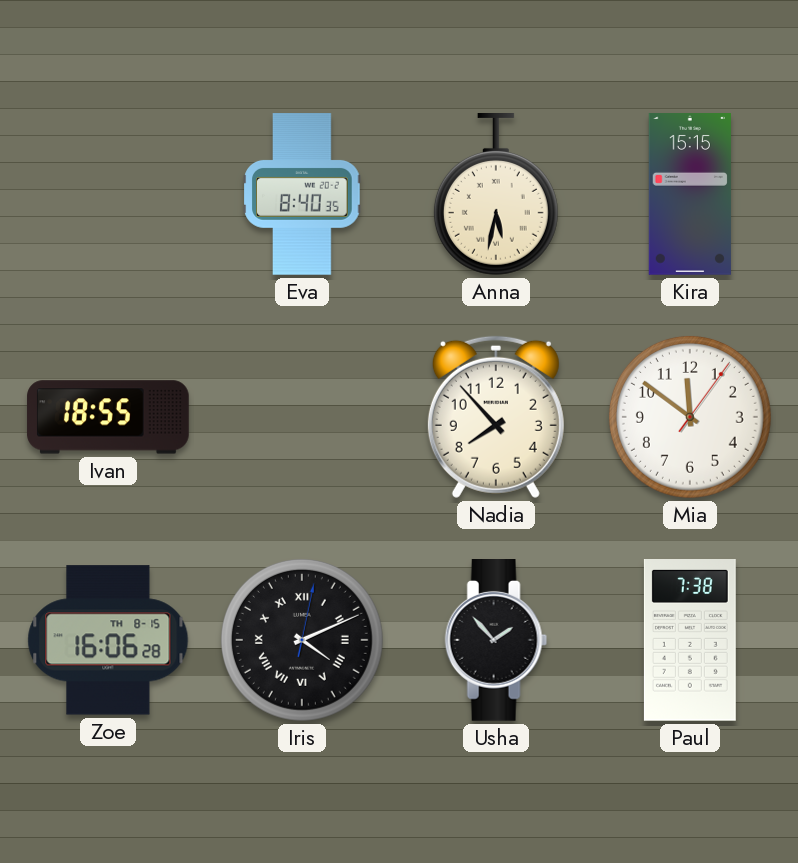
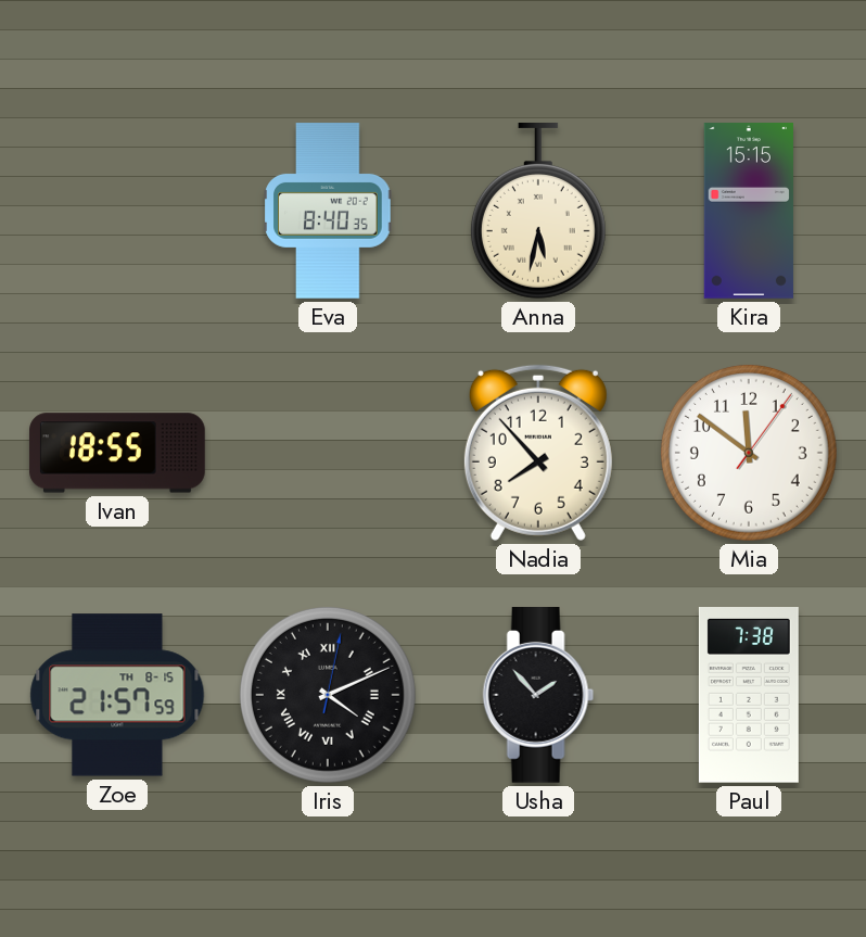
Zoe: 16:06 -> 21:57
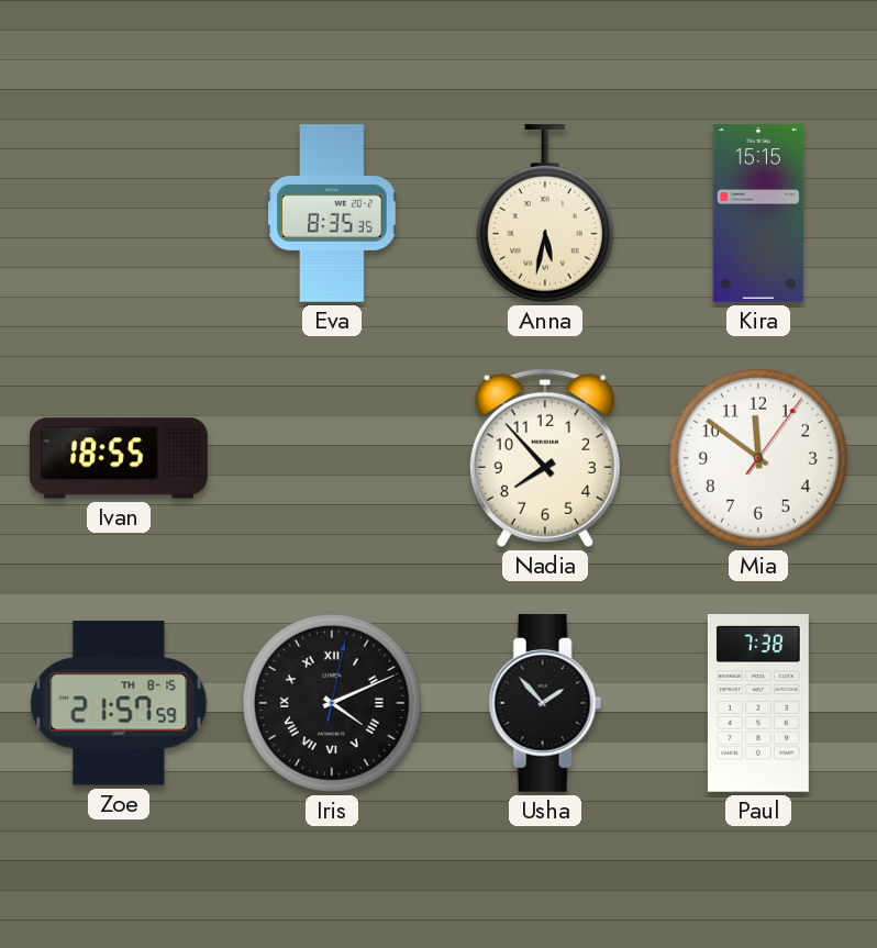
Eva: 8:40 -> 8:35
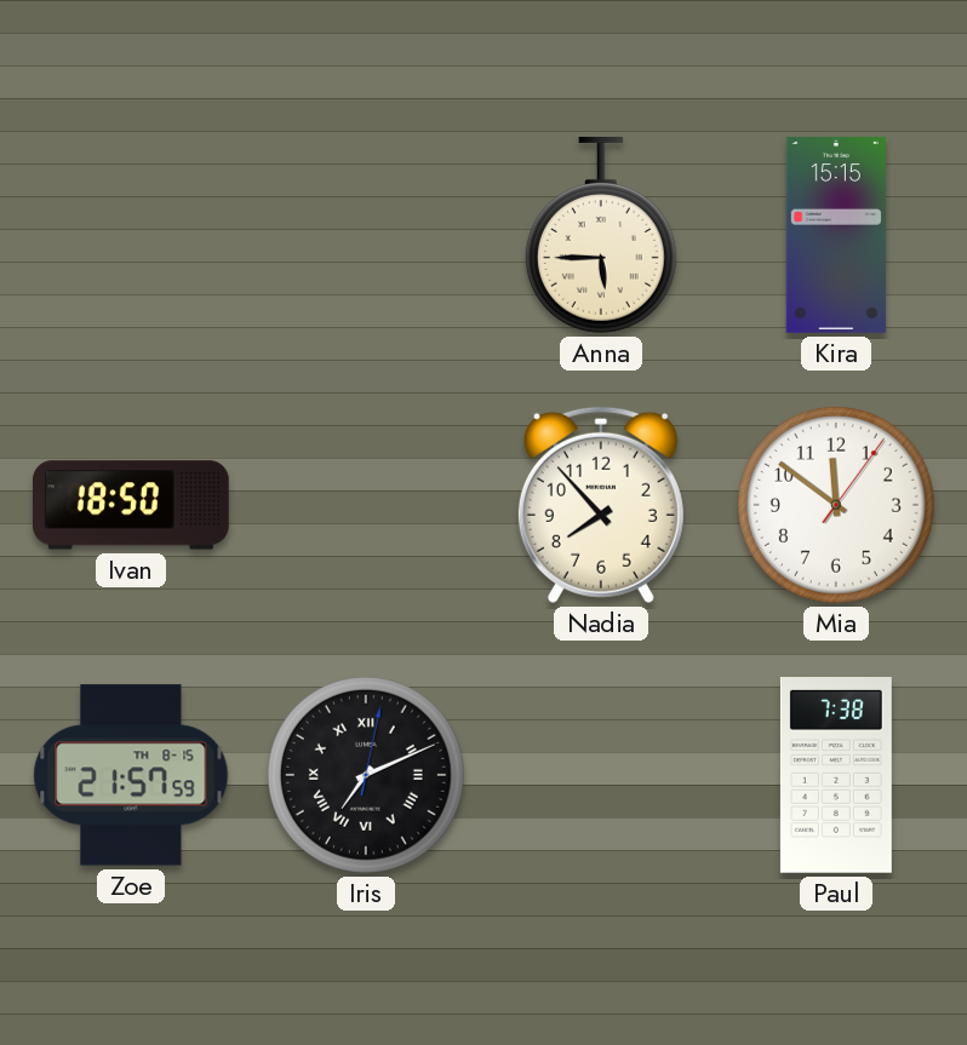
Eva: 8:35 -> none
Anna: 5:32 -> 5:45
Ivan: 18:55 -> 18:50
Iris: 4:11 -> 7:11
Usha: 1:53 -> none
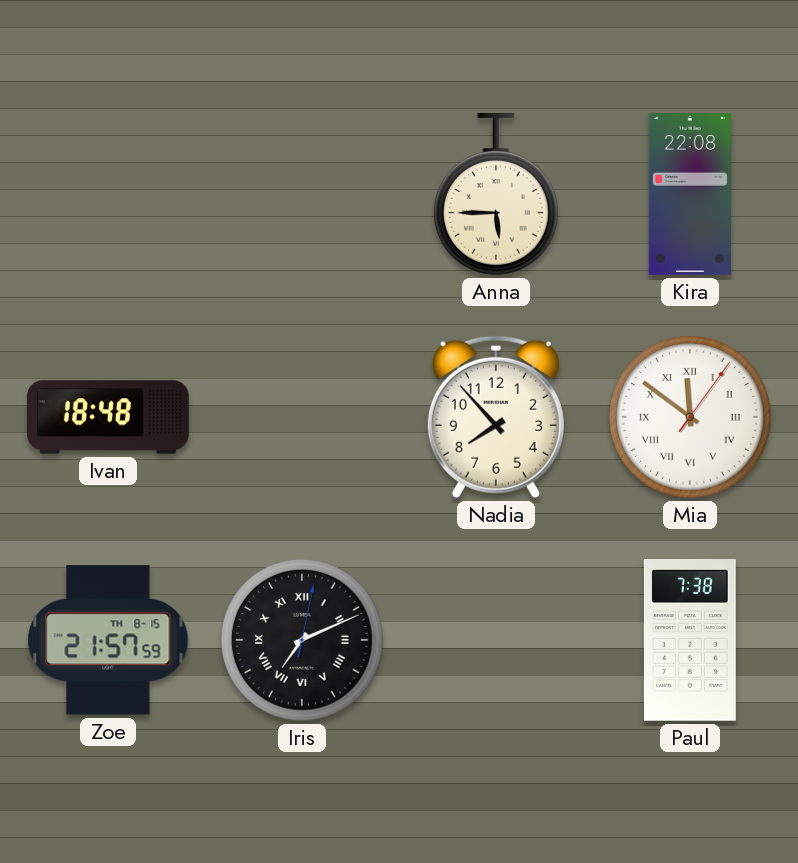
Kira: 15:15 -> 22:08
Ivan: 18:50 -> 18:48
Mia numerals: Arabic -> Roman
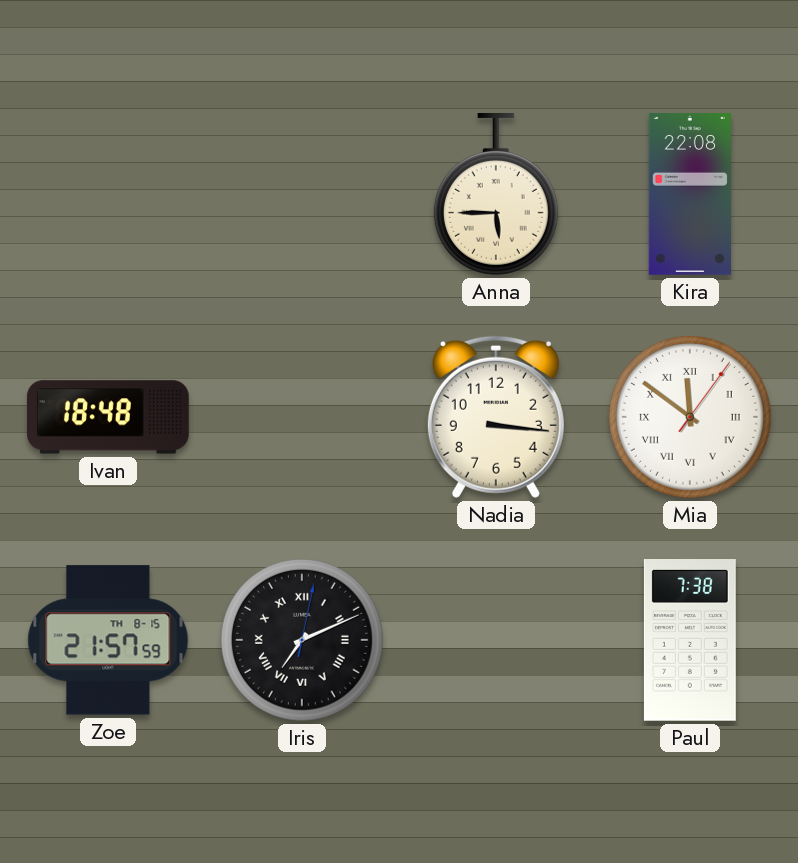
Nadia: 7:53 -> 3:16
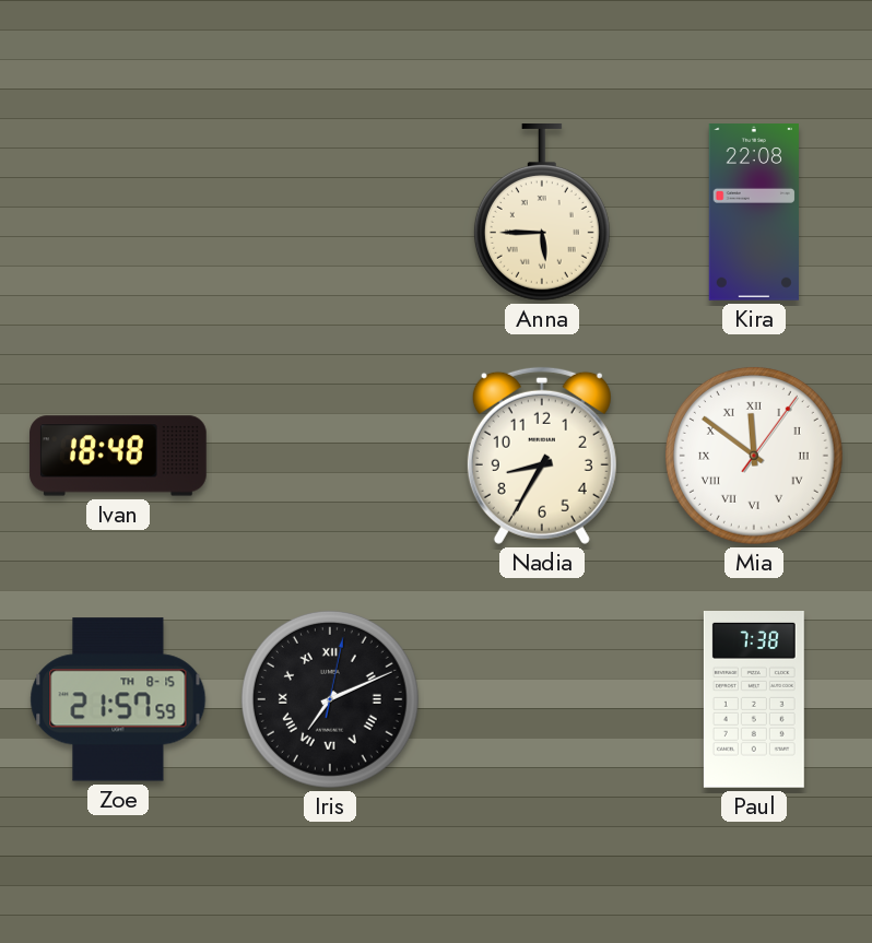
Nadia: 3:16 -> 8:35
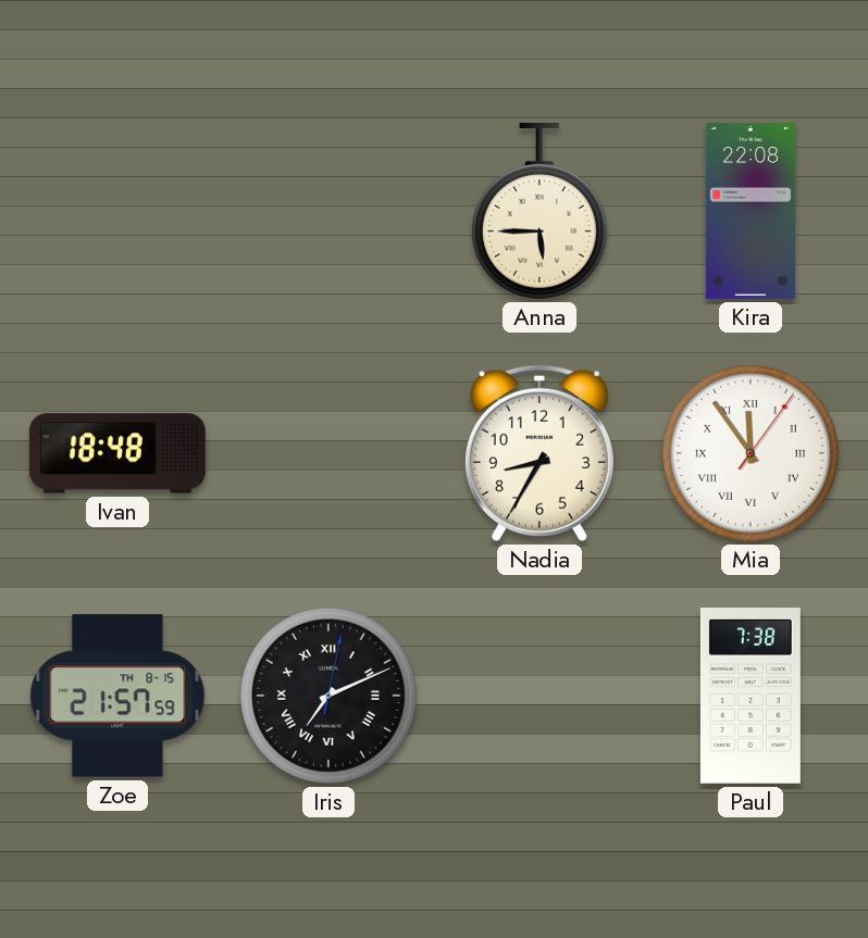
Mia: 11:51 -> 11:54
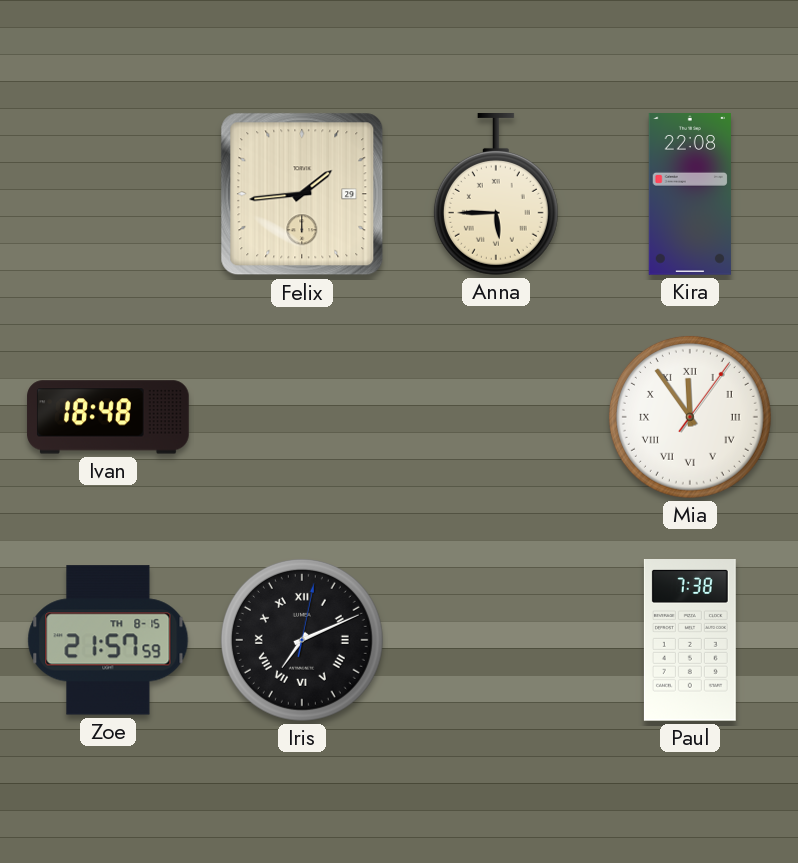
Felix: none -> 1:44
Nadia: 8:35 -> none
